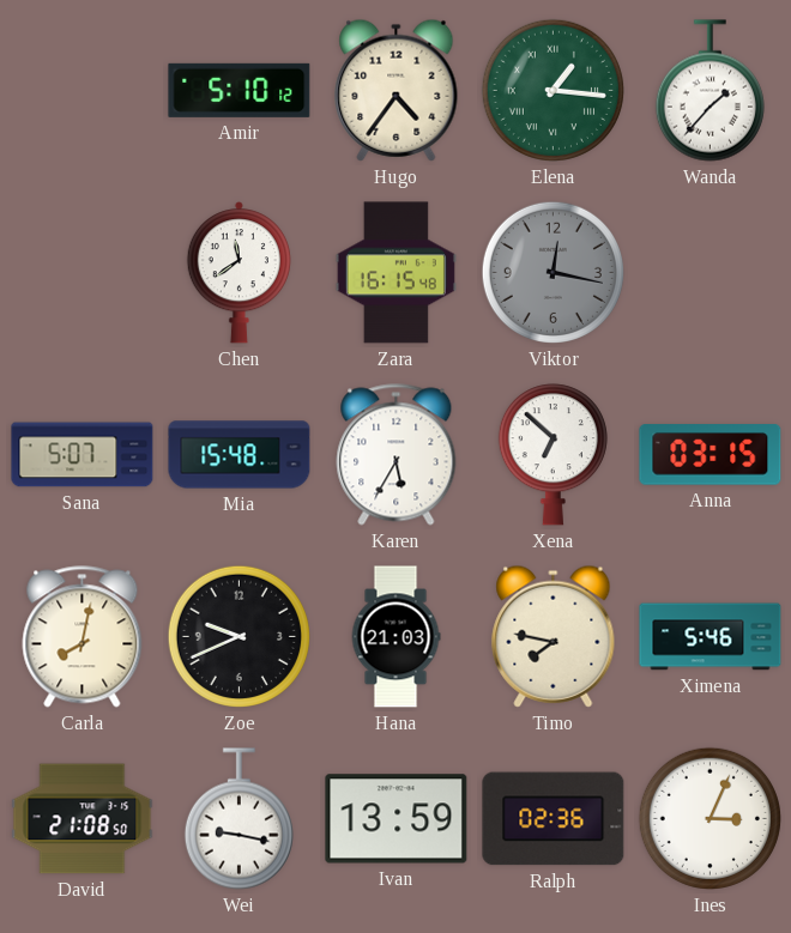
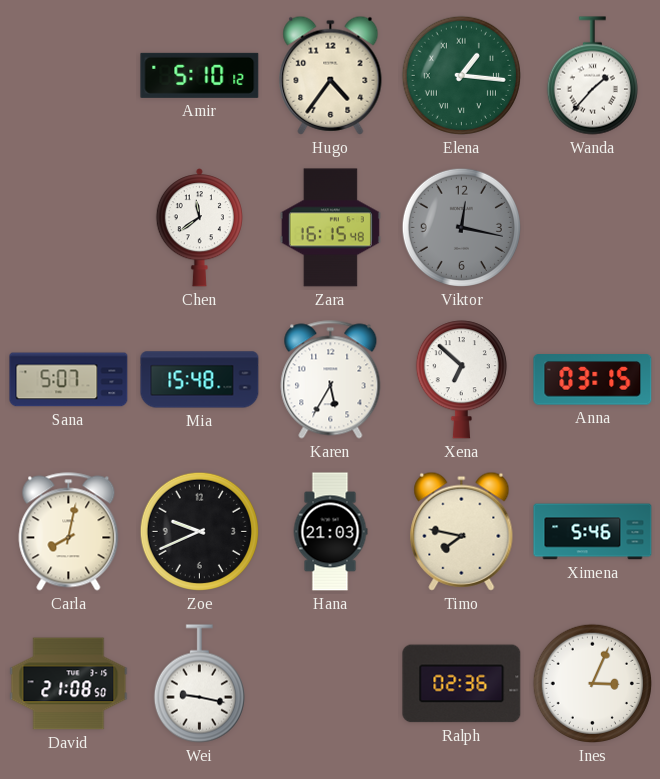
Ivan: 13:59 -> none
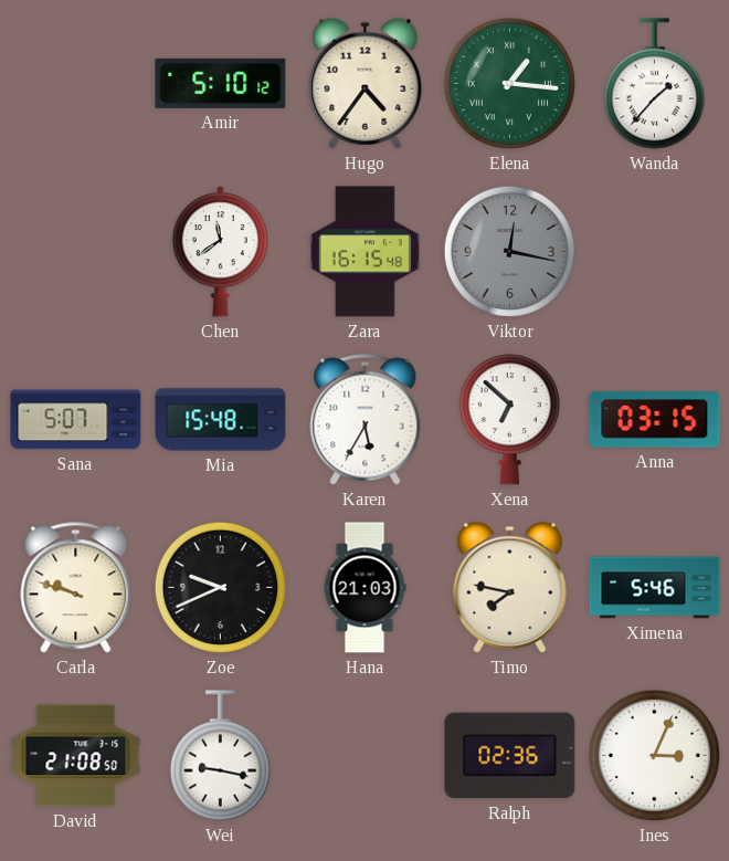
Carla: 8:02 -> 9:48
